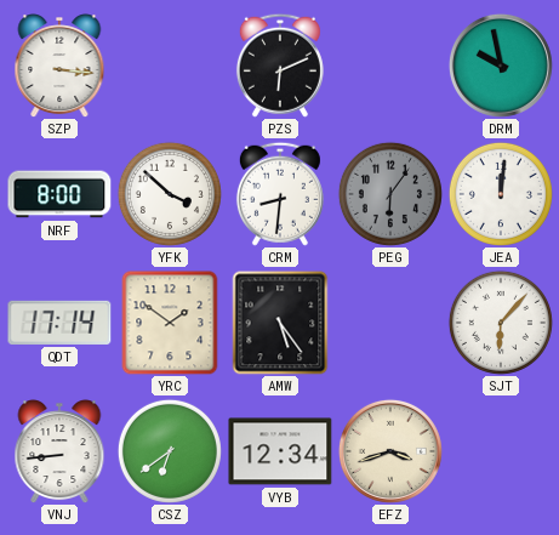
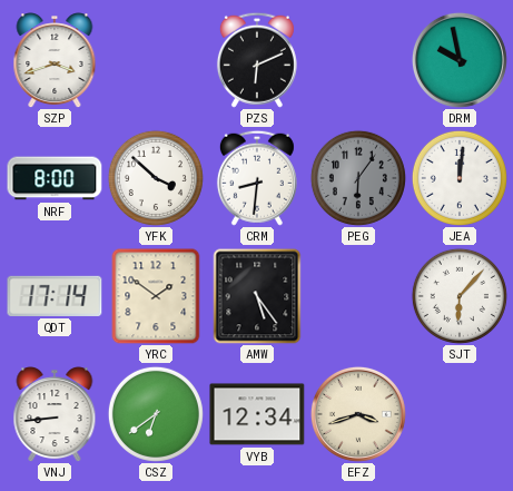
SZP: 3:16 -> 3:42
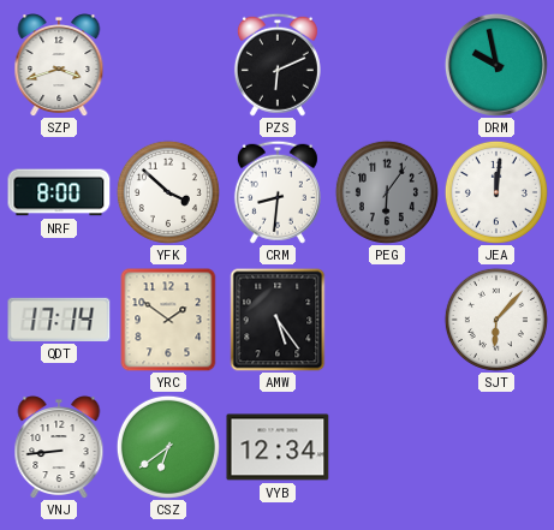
EFZ: 3:42 -> none
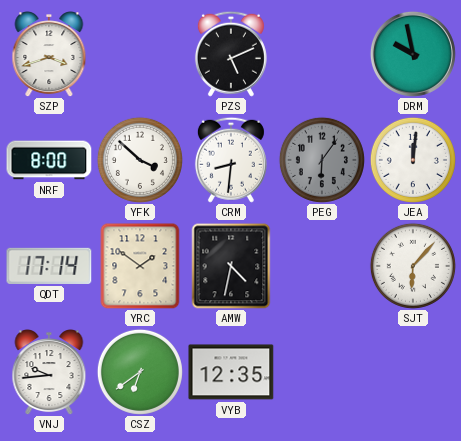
PZS: 6:11 -> 5:11
AMW: 5:24 -> 4:32
VNJ: 8:44 -> 9:44
VYB: 12:34 -> 12:35
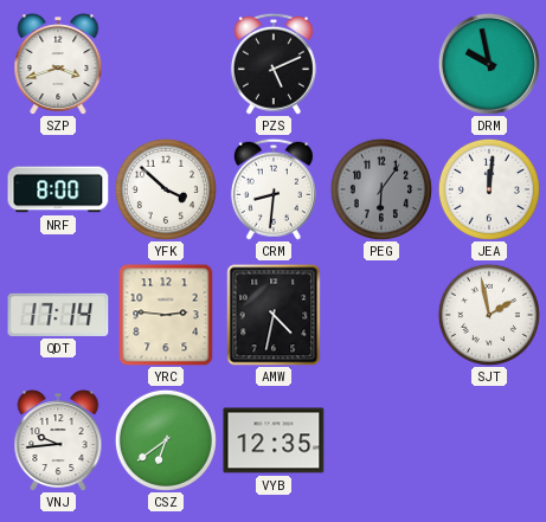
YRC: 1:51 -> 2:46
SJT: 6:07 -> 1:58
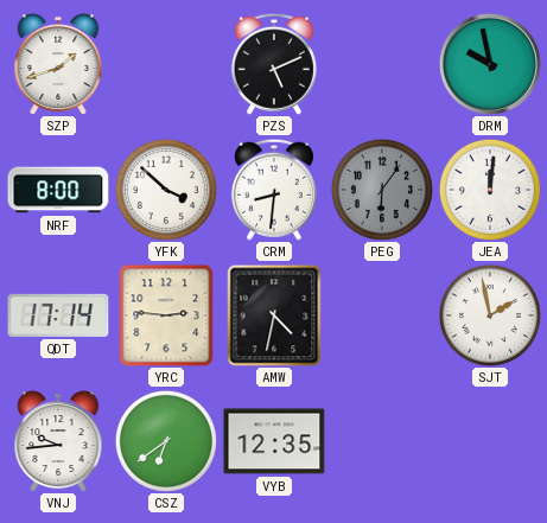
SZP: 3:42 -> 1:42
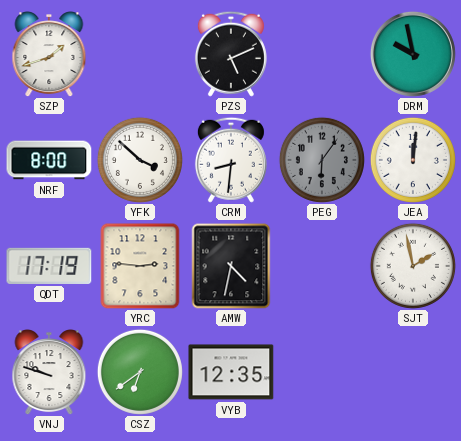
QDT: 17:14 -> 17:19
VNJ: 9:44 -> 9:48
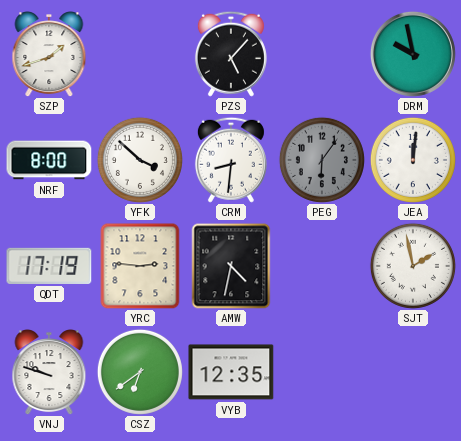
PZS: 5:11 -> 5:07
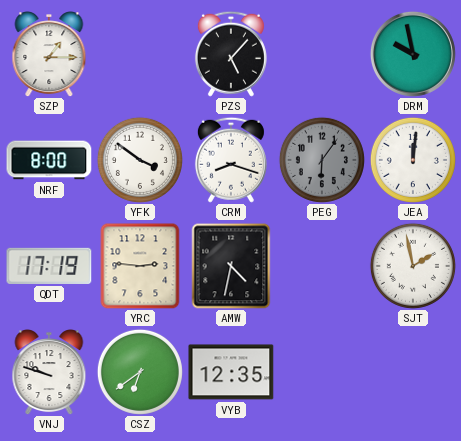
SZP: 1:42 -> 1:15
YFK: 3:52 -> 3:51
CRM: 8:31 -> 8:18
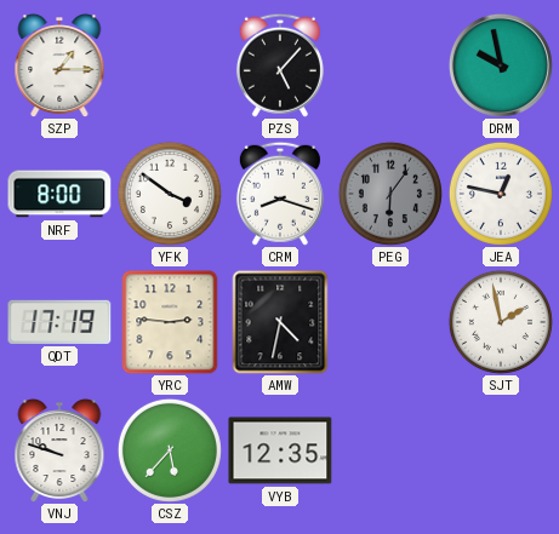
JEA: 12:01 -> 12:47
CSZ: 6:39 -> 5:37
